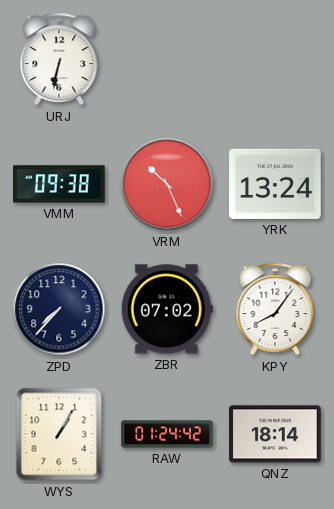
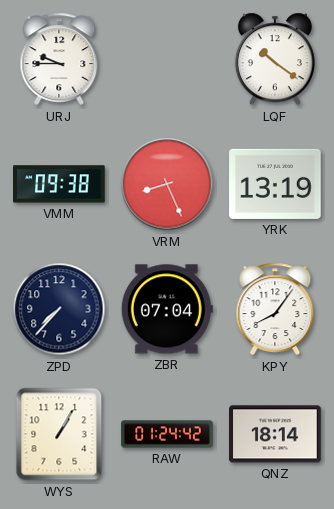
URJ: 6:32 -> 9:45
LQF: none -> 10:21
VRM: 10:26 -> 8:26
YRK: 13:24 -> 13:19
ZBR: 07:02 -> 07:04
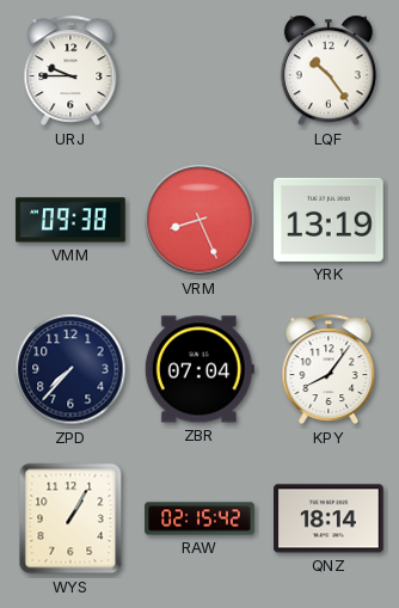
LQF: 10:21 -> 10:24
RAW: 01:24 -> 02:15
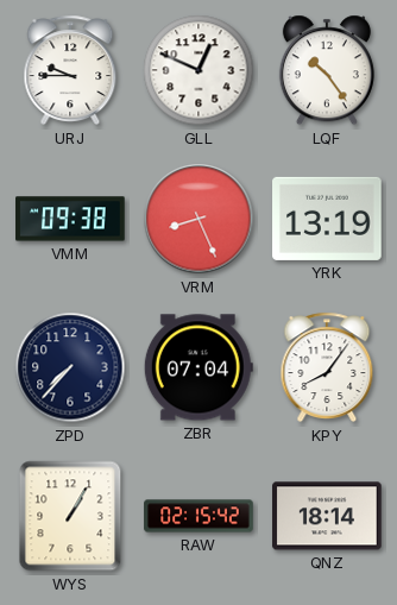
GLL: none -> 12:49
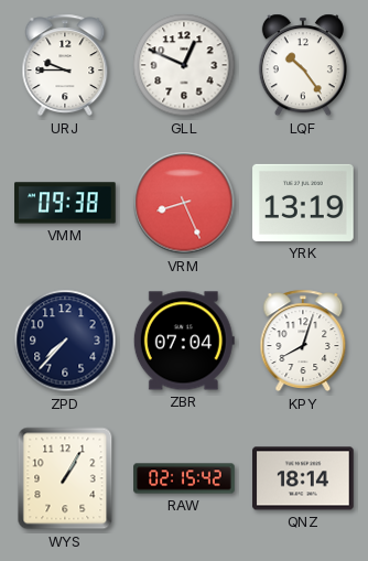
KPY: 8:06 -> 8:03
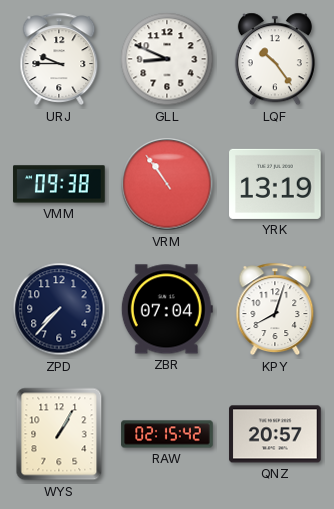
GLL: 12:49 -> 8:49
VRM: 8:26 -> 10:54
QNZ: 18:14 -> 20:57
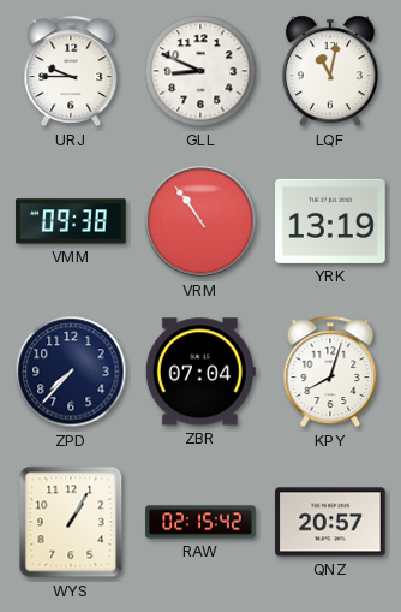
LQF: 10:24 -> 11:02
